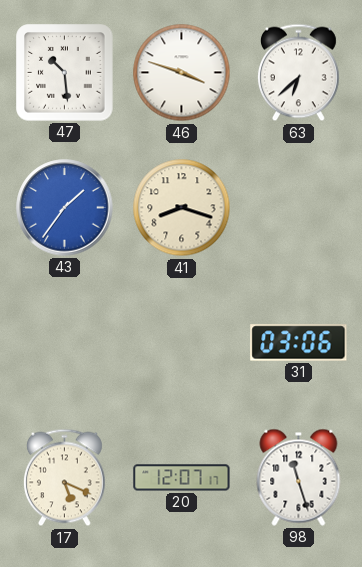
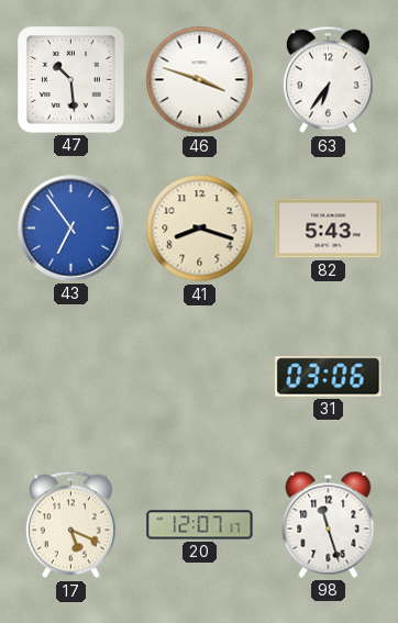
63: 6:38 -> 6:36
43: 1:36 -> 6:54
82: none -> 5:43
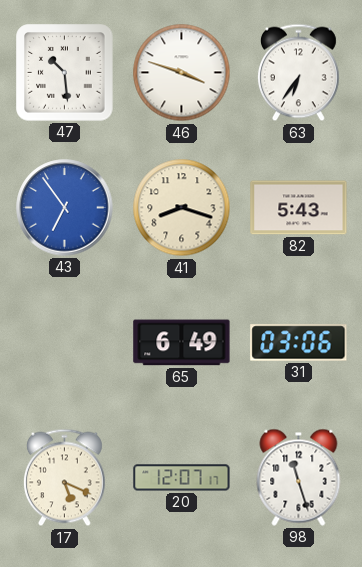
65: none -> 6:49
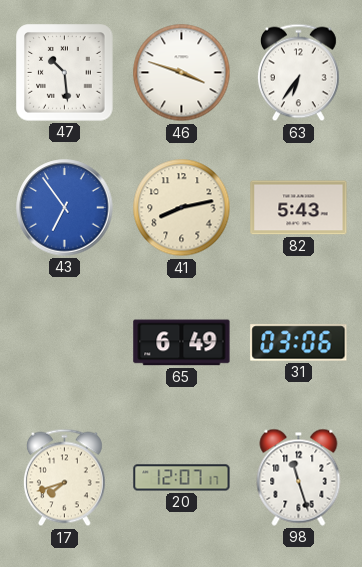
41: 8:18 -> 8:13
17: 5:19 -> 7:42
